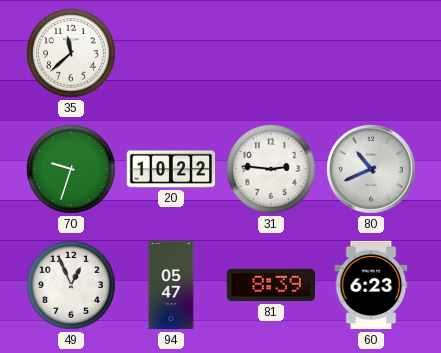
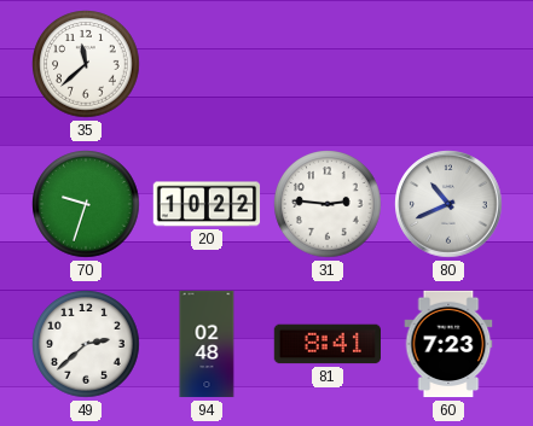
49: 12:56 -> 2:38
94: 05:47 -> 02:48
81: 8:39 -> 8:41
60: 6:23 -> 7:23
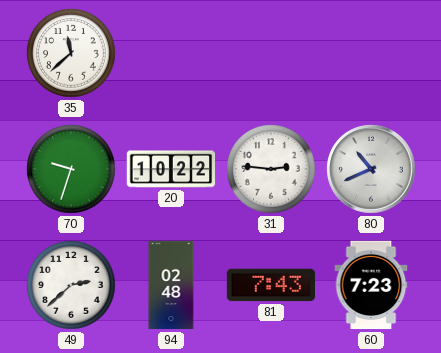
81: 8:41 -> 7:43
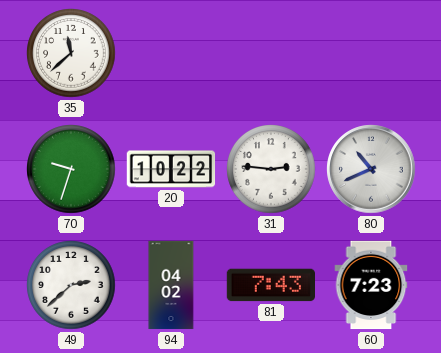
94: 02:48 -> 04:02
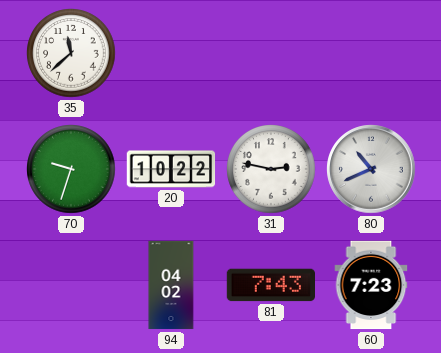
31: 2:46 -> 2:47
49: 2:38 -> none
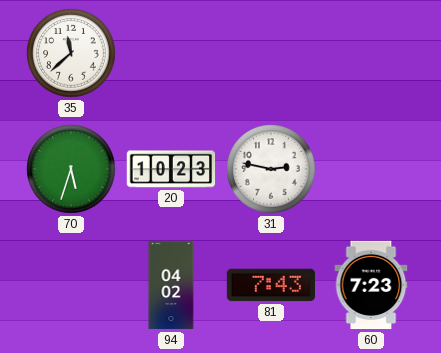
70: 9:33 -> 5:33
20: 10:22 -> 10:23
80: 10:41 -> none
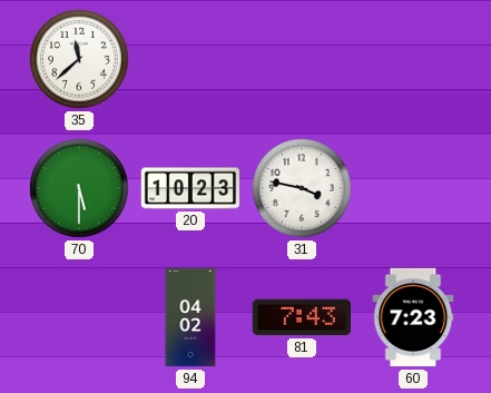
70: 5:33 -> 5:30
31: 2:47 -> 3:47
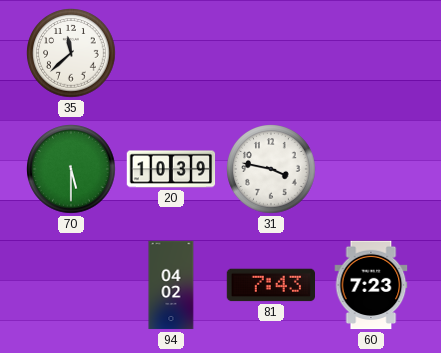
20: 10:23 -> 10:39
